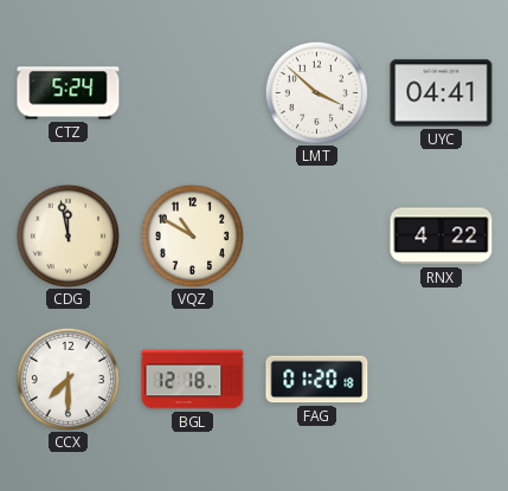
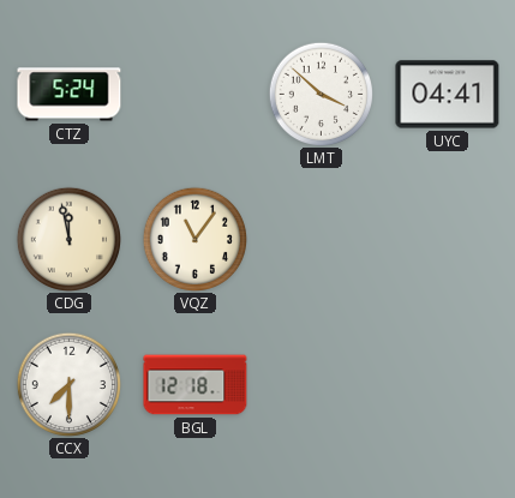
VQZ: 10:50 -> 11:06
RNX: 4:22 -> none
FAG: 01:20 -> none
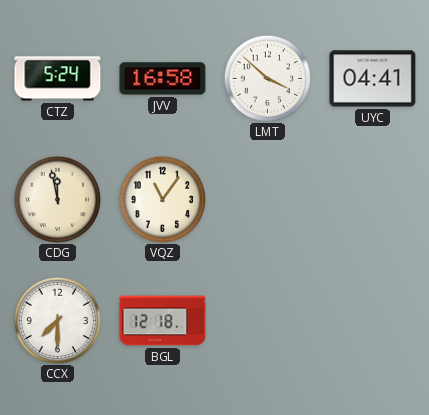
JVV: none -> 16:58
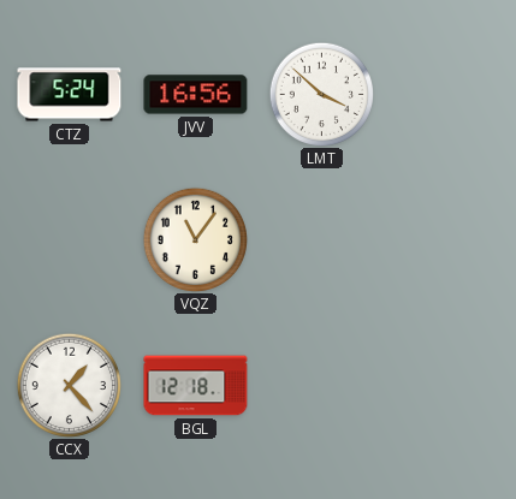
JVV: 16:58 -> 16:56
UYC: 04:41 -> none
CDG: 11:58 -> none
CCX: 7:30 -> 1:23
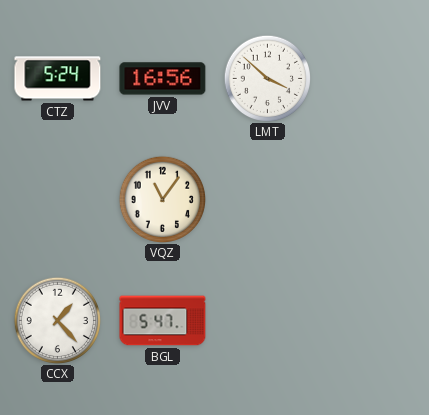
BGL: 12:18 -> 5:47
